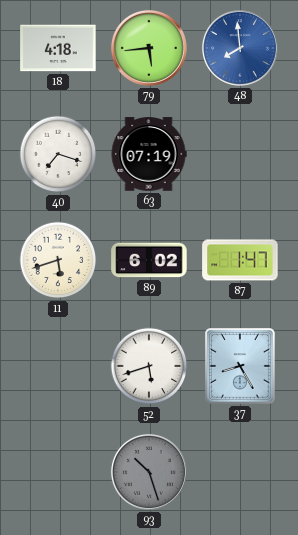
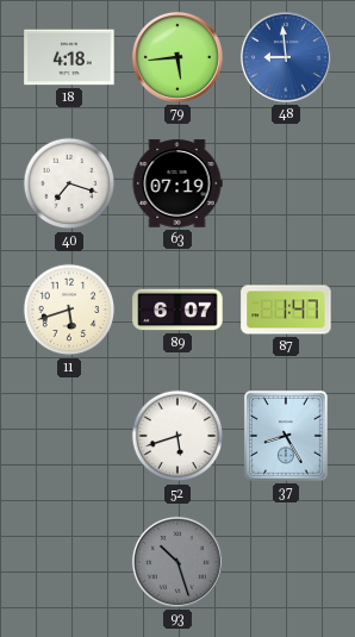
48: 7:59 -> 8:59
89: 6:02 -> 6:07
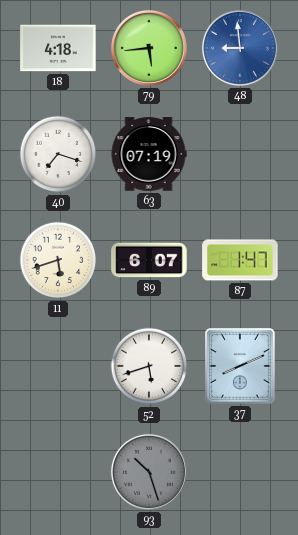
37: 8:25 -> 8:11
